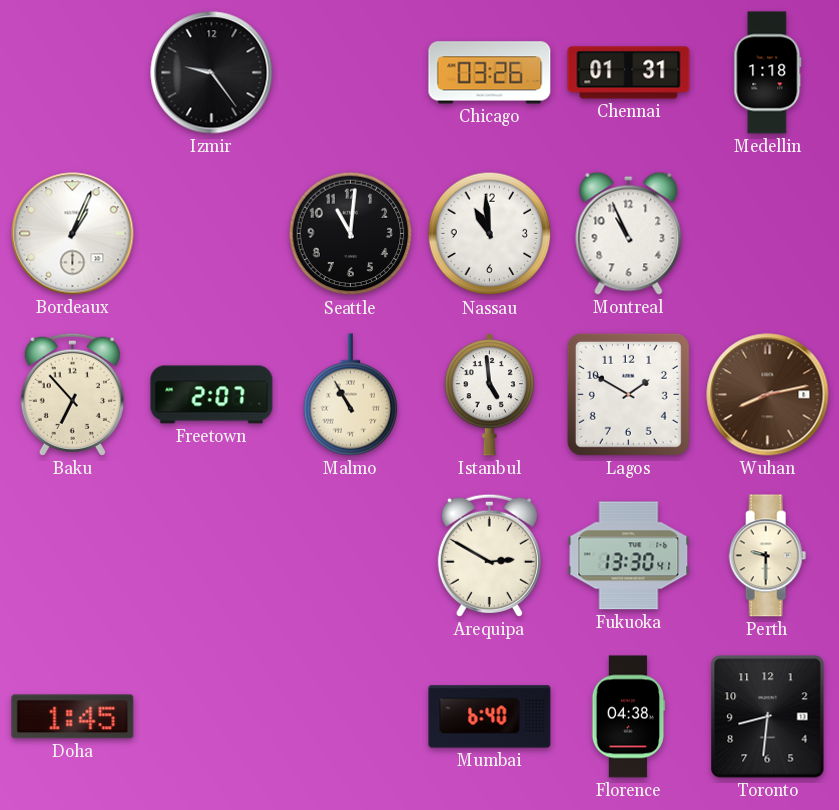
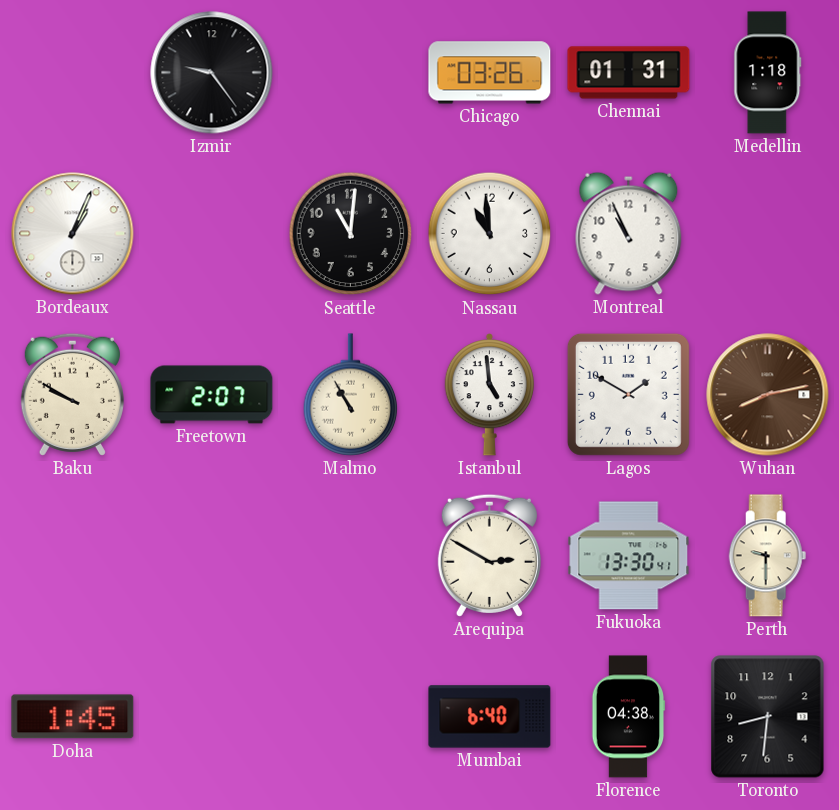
Baku: 6:53 -> 9:50
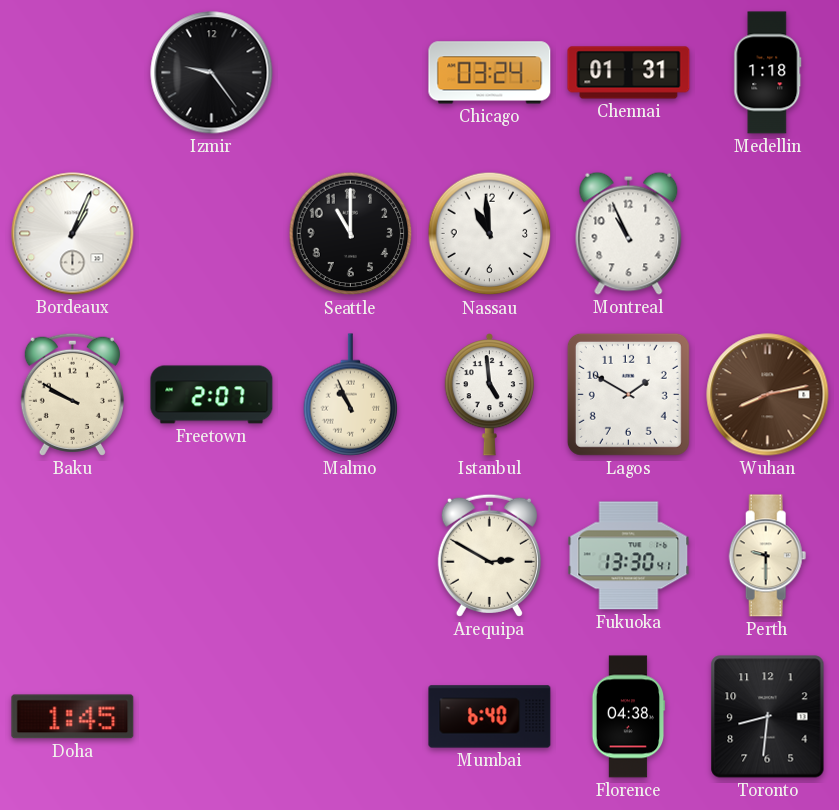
Chicago: 03:26 -> 03:24
Seattle: 11:01 -> 11:00
Malmo: 10:55 -> 10:56
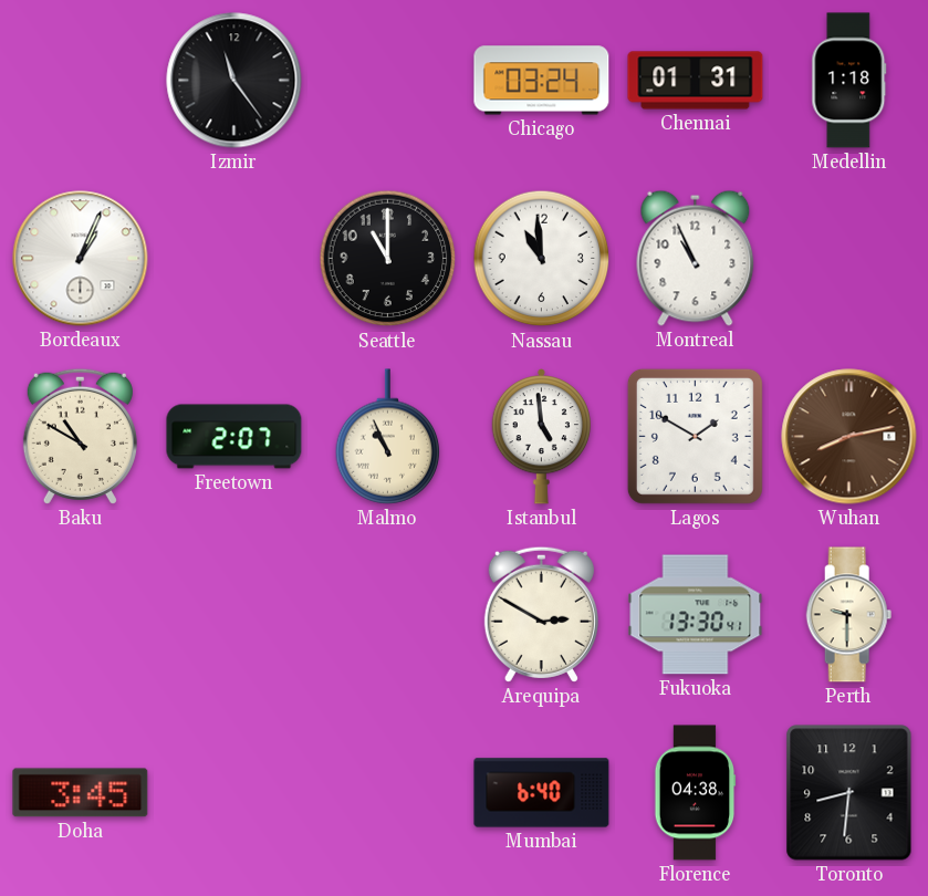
Izmir: 9:24 -> 11:24
Baku: 9:50 -> 10:50
Doha: 1:45 -> 3:45
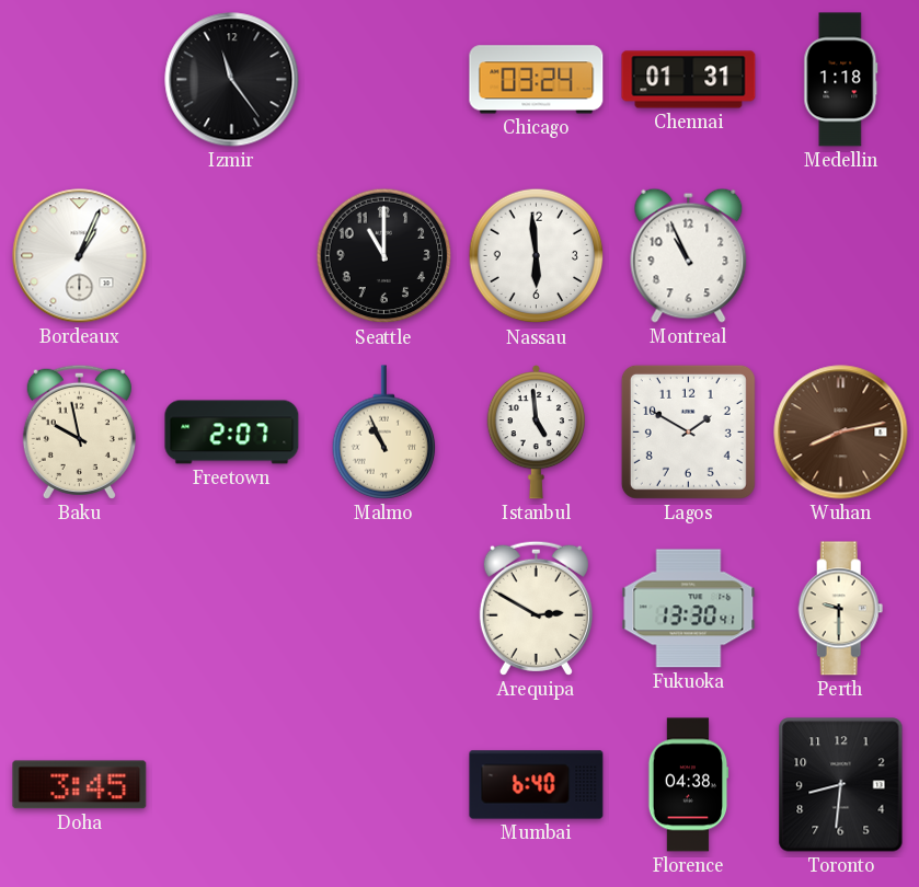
Nassau: 10:59 -> 5:59
Baku: 10:50 -> 9:58
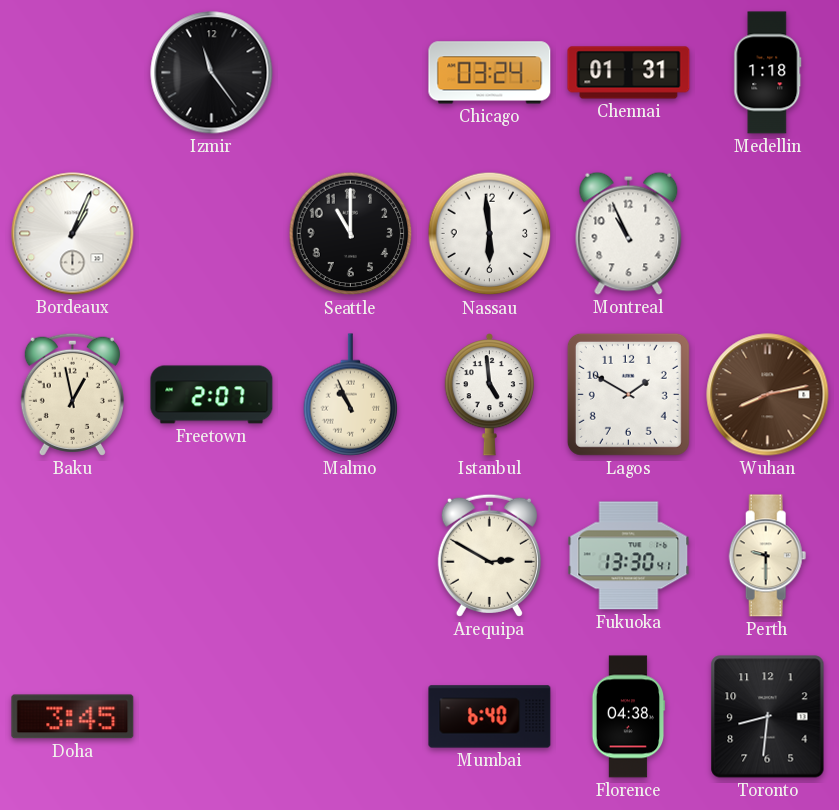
Baku: 9:58 -> 12:58
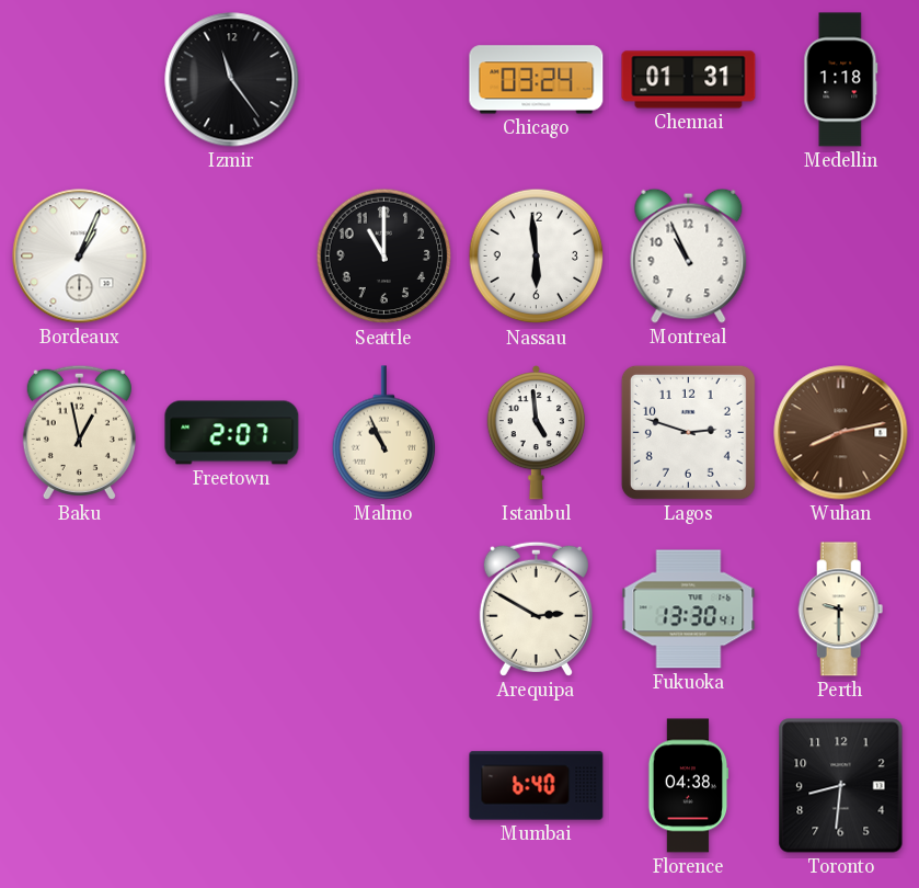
Lagos: 1:50 -> 2:48
Doha: 3:45 -> none
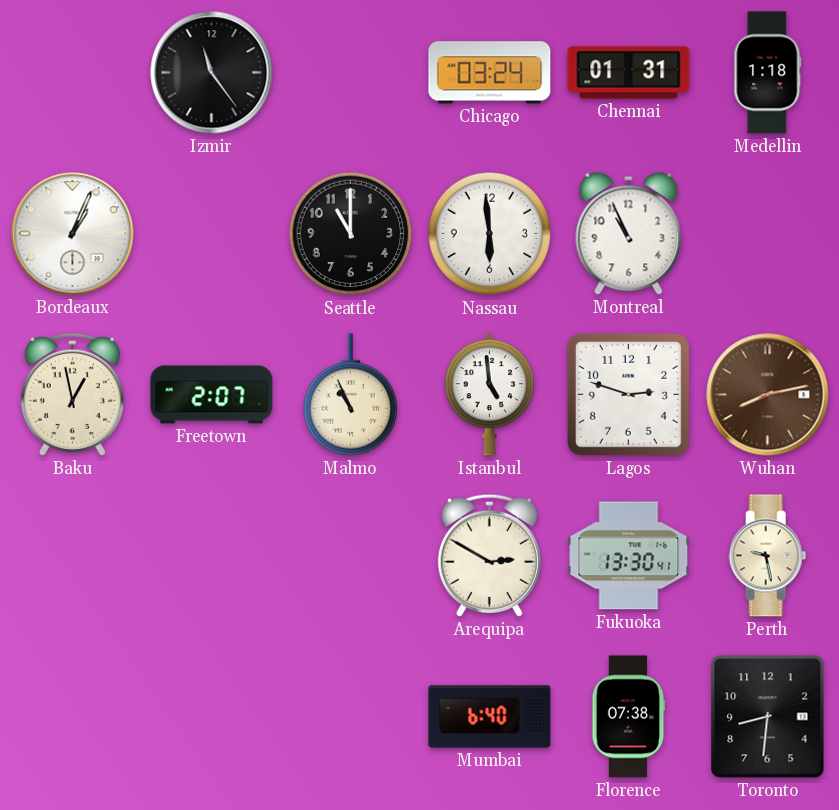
Perth: 9:30 -> 9:28
Florence: 04:38 -> 07:38
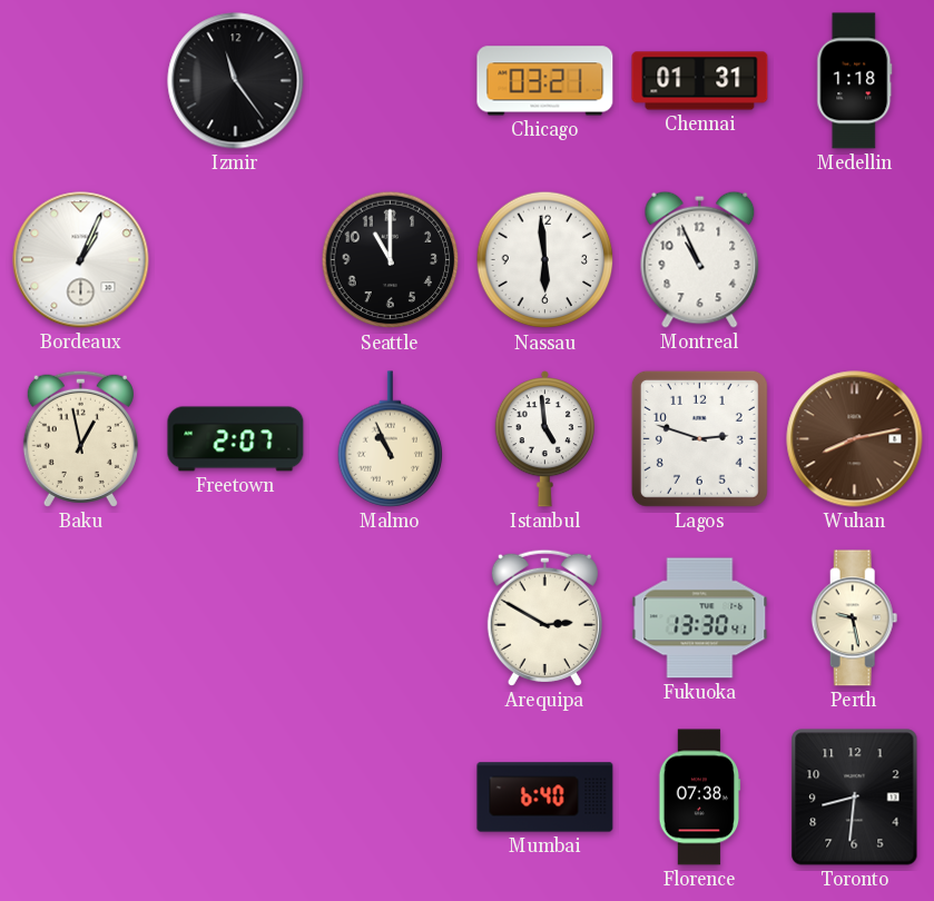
Chicago: 03:24 -> 03:21
